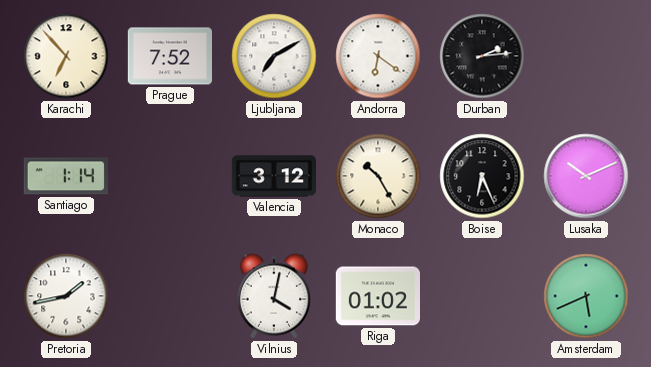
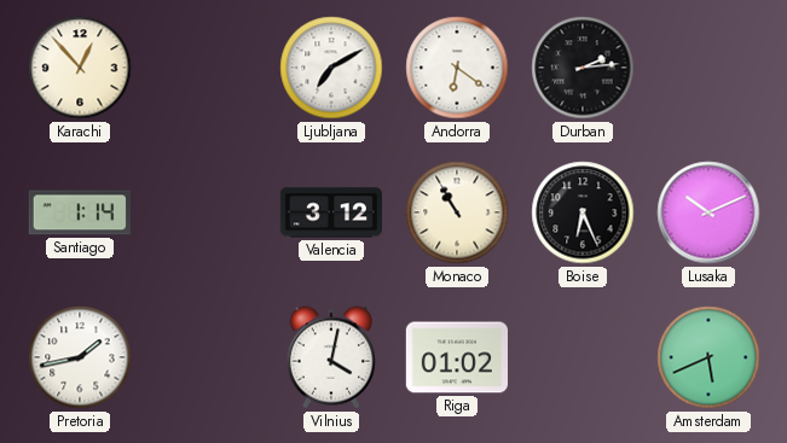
Karachi: 6:53 -> 12:53
Prague: 7:52 -> none
Monaco: 10:25 -> 10:55
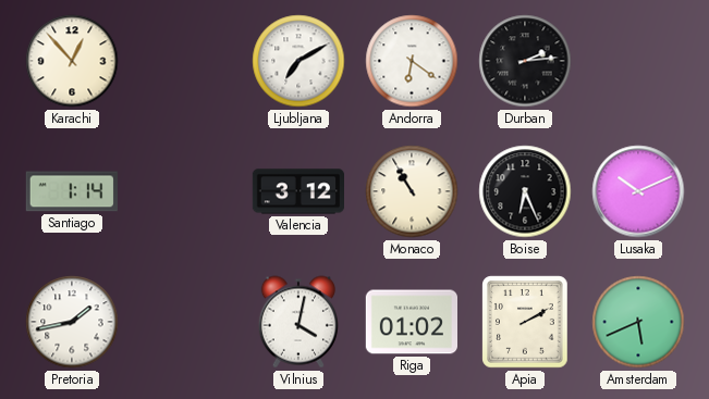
Apia: none -> 2:10
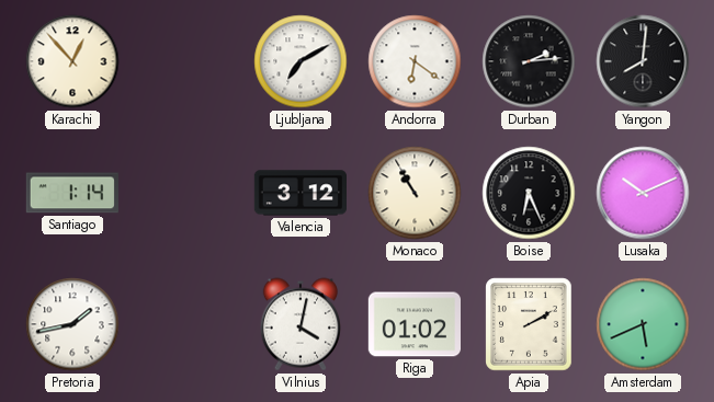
Yangon: none -> 8:01
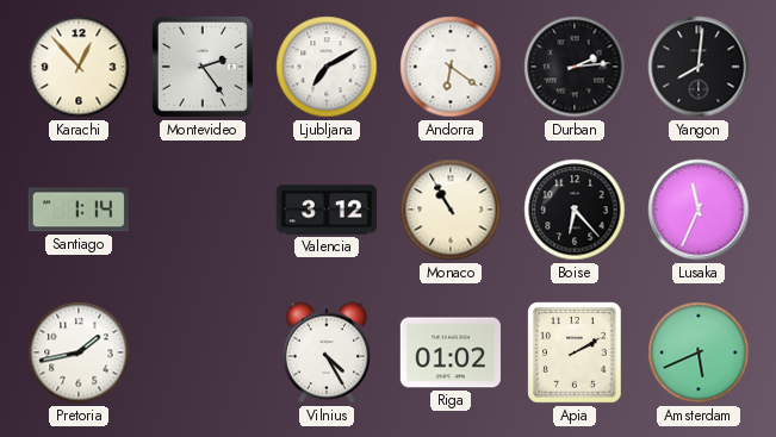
Montevideo: none -> 2:24
Boise: 6:26 -> 6:23
Lusaka: 10:11 -> 11:34
Vilnius: 4:02 -> 4:25
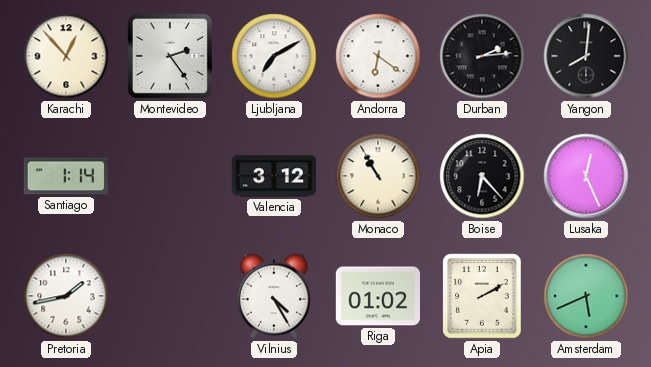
Lusaka: 11:34 -> 12:26
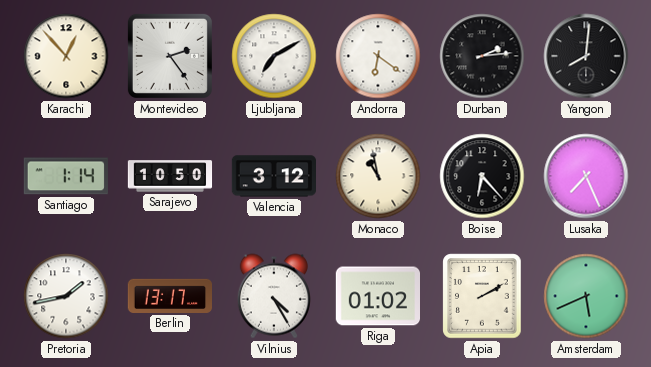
Sarajevo: none -> 10:50
Monaco: 10:55 -> 10:58
Lusaka: 12:26 -> 7:26
Berlin: none -> 13:17
